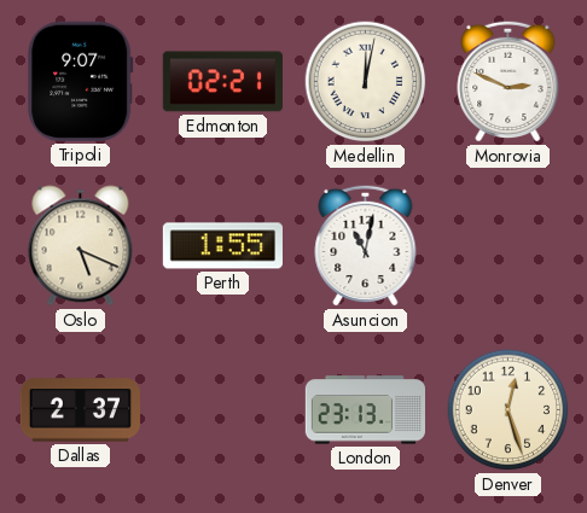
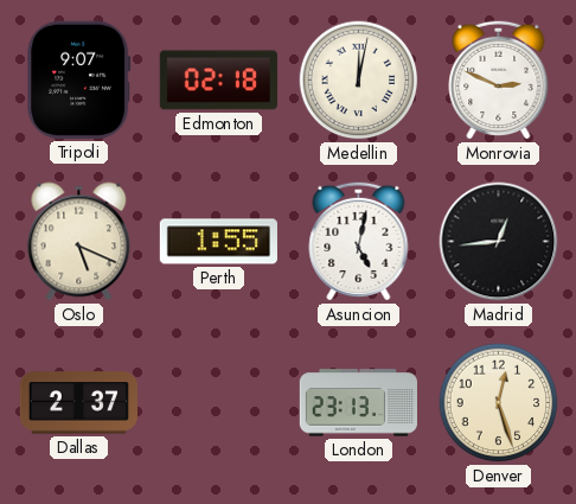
Edmonton: 02:21 -> 02:18
Asuncion: 11:02 -> 5:02
Madrid: none -> 12:44
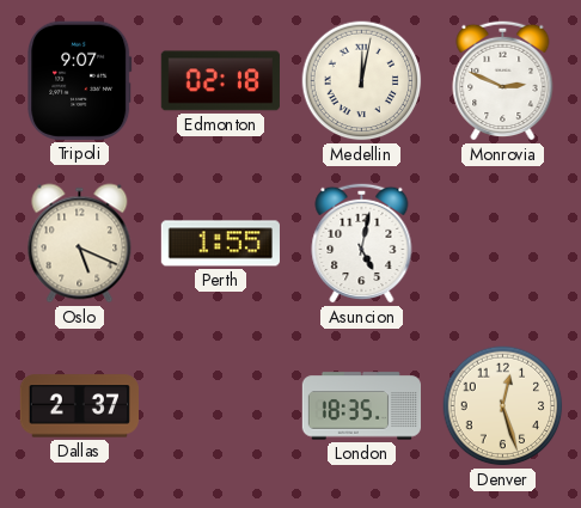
Madrid: 12:44 -> none
London: 23:13 -> 18:35
